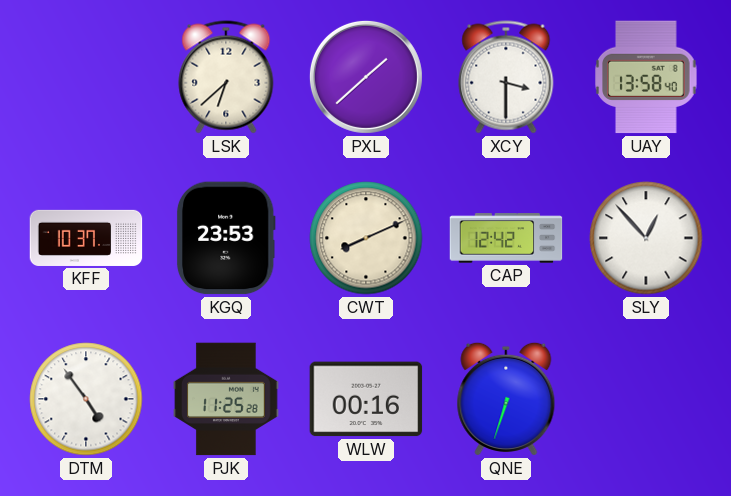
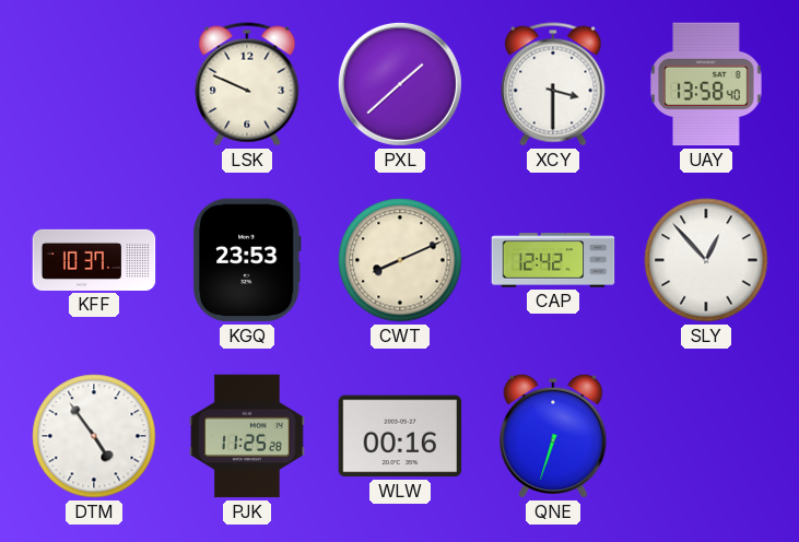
LSK: 6:38 -> 9:49
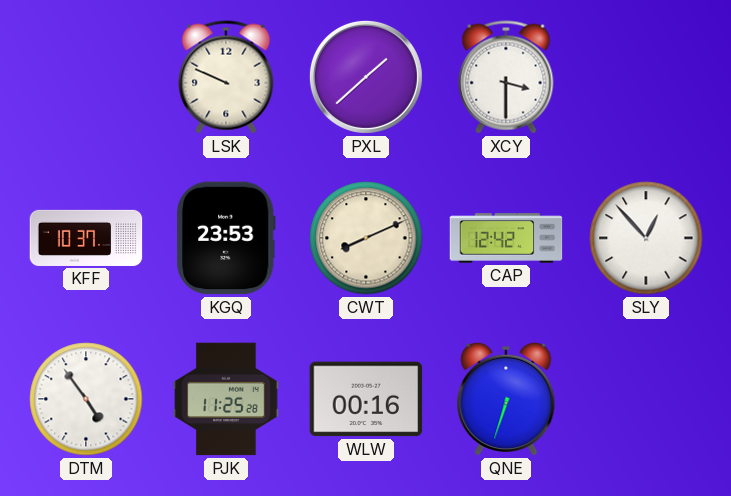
UAY: 13:58 -> none
